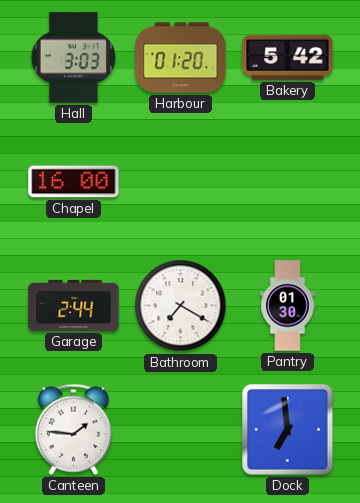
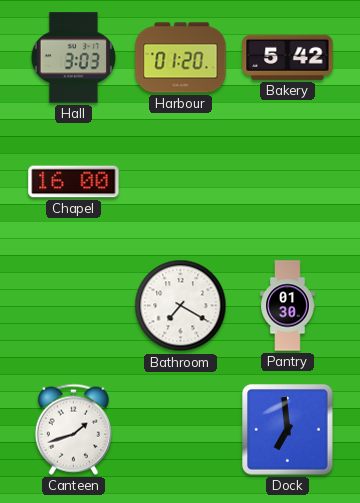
Garage: 2:44 -> none
Canteen: 1:46 -> 1:42
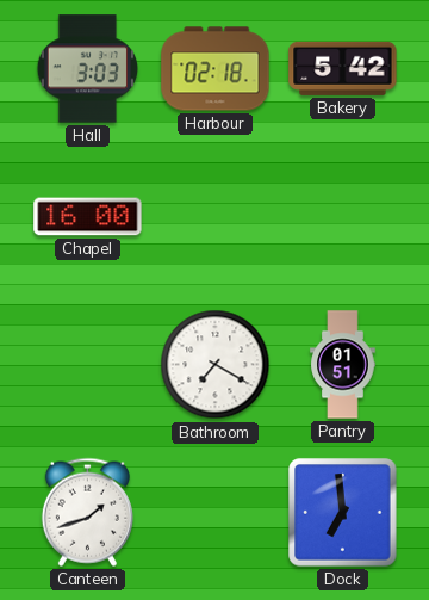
Harbour: 01:20 -> 02:18
Pantry: 01:30 -> 01:51
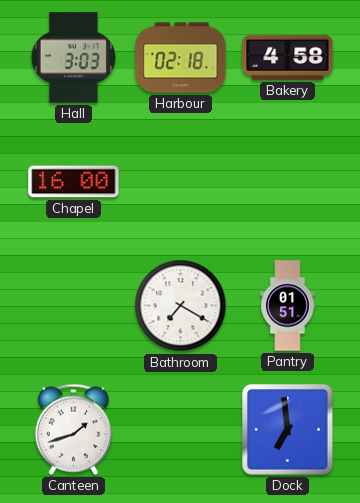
Bakery: 5:42 -> 4:58
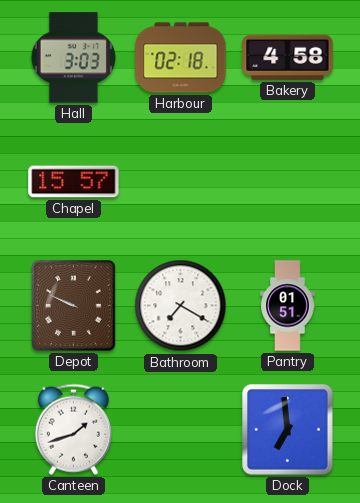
Chapel: 16:00 -> 15:57
Depot: none -> 9:49
